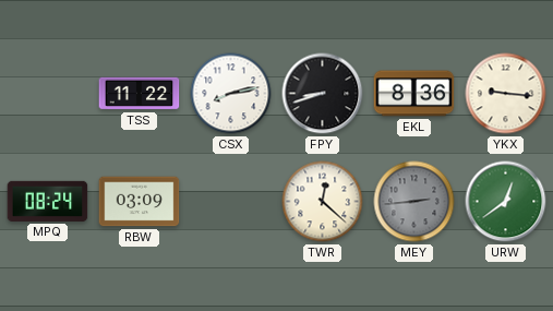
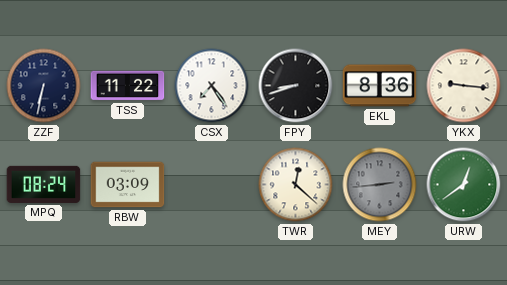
ZZF: none -> 6:32
CSX: 8:13 -> 7:24
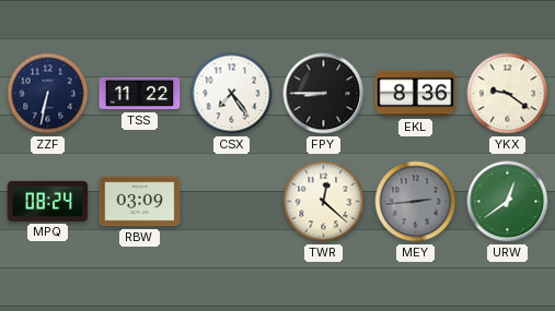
FPY: 8:42 -> 8:45
YKX: 9:16 -> 9:21
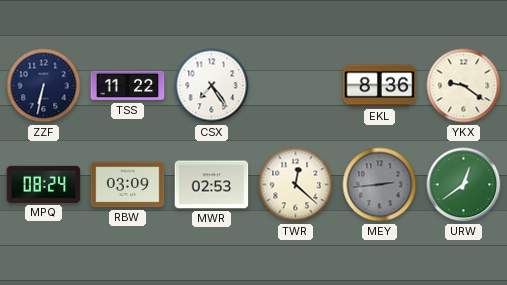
FPY: 8:45 -> none
MWR: none -> 02:53
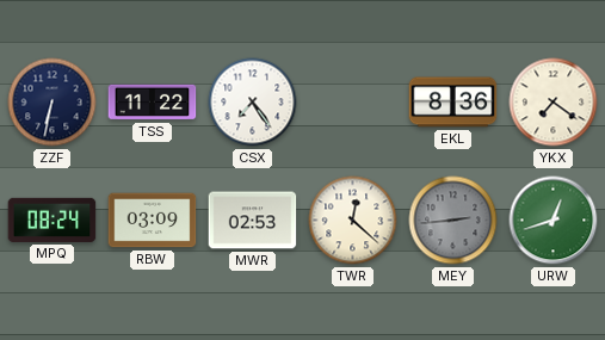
YKX: 9:21 -> 7:21
URW: 12:39 -> 12:42
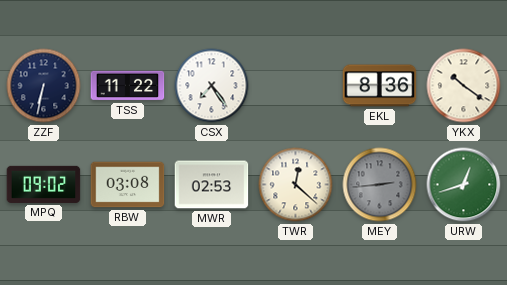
YKX: 7:21 -> 10:21
MPQ: 08:24 -> 09:02
RBW: 03:09 -> 03:08
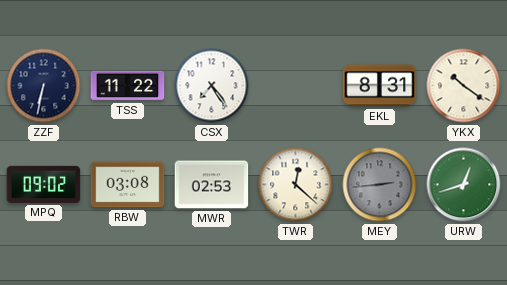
EKL: 8:36 -> 8:31
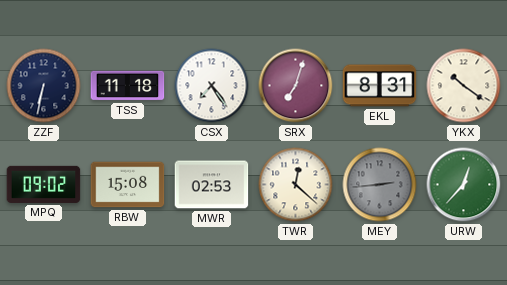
TSS: 11:22 -> 11:18
SRX: none -> 7:03
RBW: 03:08 -> 15:08
URW: 12:42 -> 12:37
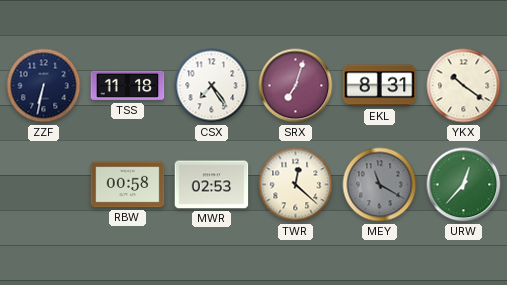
MPQ: 09:02 -> none
RBW: 15:08 -> 00:58
MEY: 2:44 -> 11:20
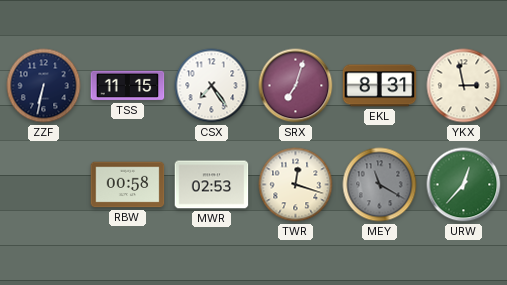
TSS: 11:18 -> 11:15
YKX: 10:21 -> 2:58
TWR: 12:22 -> 12:18
